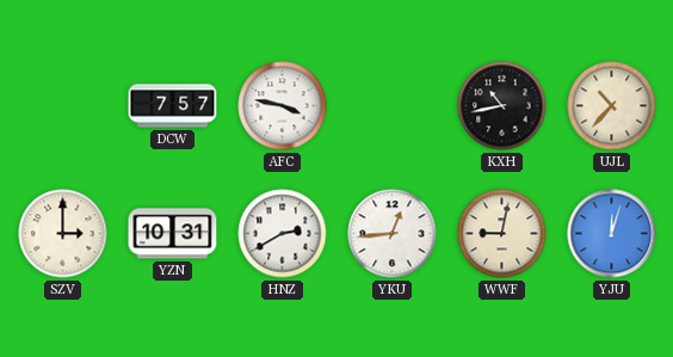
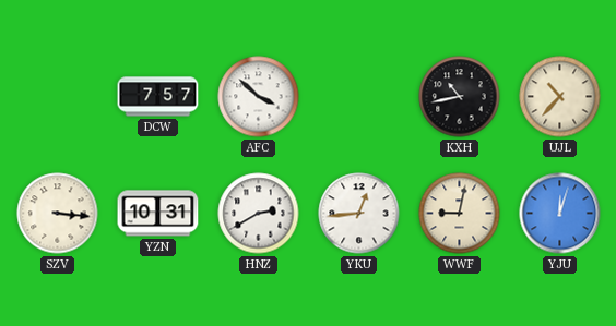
AFC: 3:47 -> 3:52
SZV: 3:00 -> 3:16
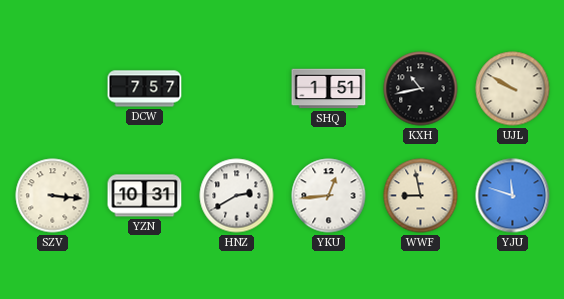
AFC: 3:52 -> none
SHQ: none -> 1:51
UJL: 10:37 -> 9:50
WWF: 9:02 -> 8:58
YJU: 12:03 -> 11:48
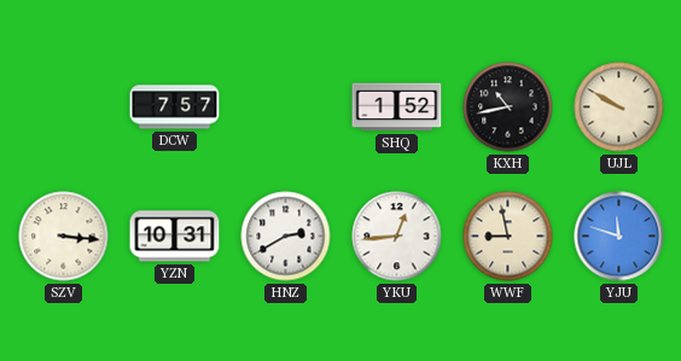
SHQ: 1:51 -> 1:52
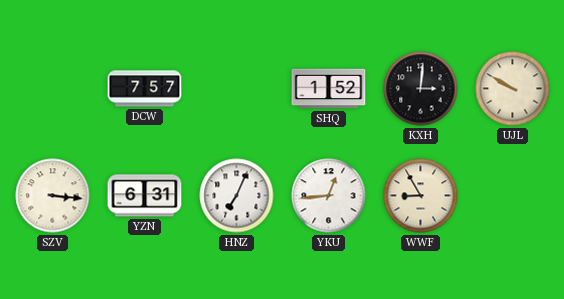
KXH: 10:43 -> 3:01
YZN: 10:31 -> 6:31
HNZ: 2:40 -> 7:04
WWF: 8:58 -> 8:55
YJU: 11:48 -> none
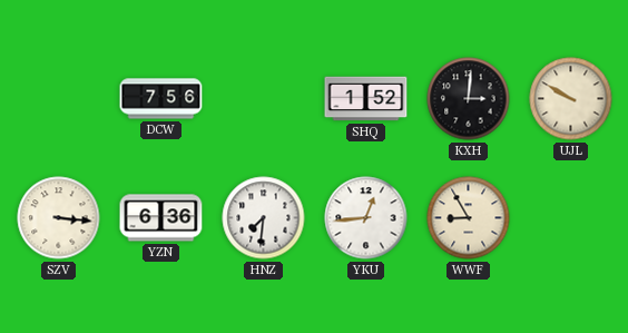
DCW: 7:57 -> 7:56
YZN: 6:31 -> 6:36
HNZ: 7:04 -> 7:31
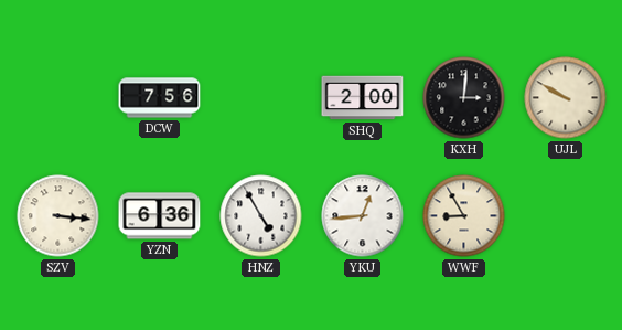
SHQ: 1:52 -> 2:00
HNZ: 7:31 -> 4:55
